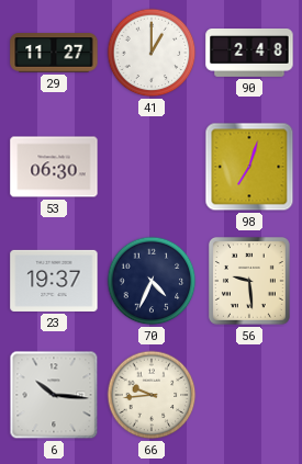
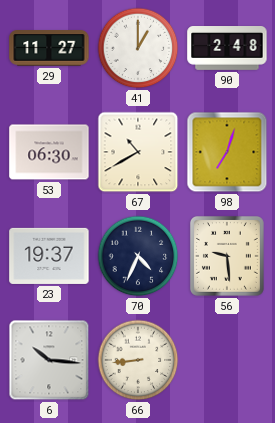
67: none -> 10:40
66: 9:44 -> 8:44
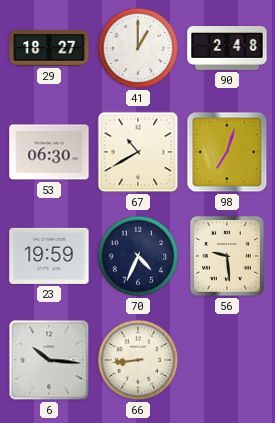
29: 11:27 -> 18:27
23: 19:37 -> 19:59
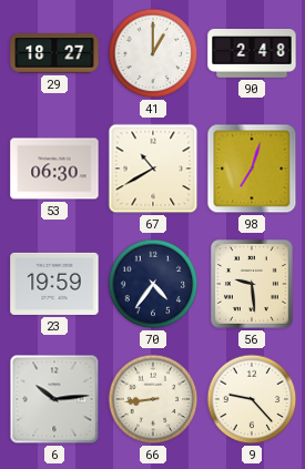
70: 4:34 -> 4:36
6: 10:16 -> 10:14
9: none -> 9:23
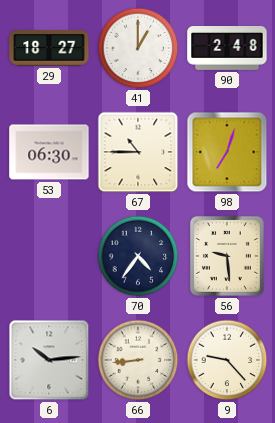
67: 10:40 -> 10:45
23: 19:59 -> none
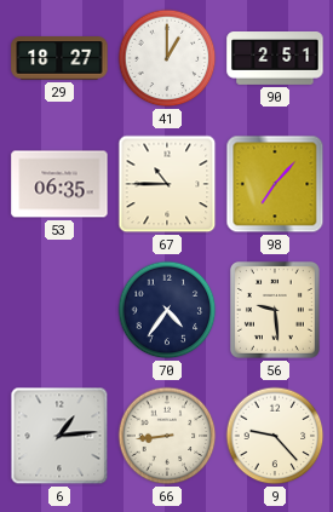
90: 2:48 -> 2:51
53: 06:30 -> 06:35
98: 7:03 -> 7:07
6: 10:14 -> 1:14
